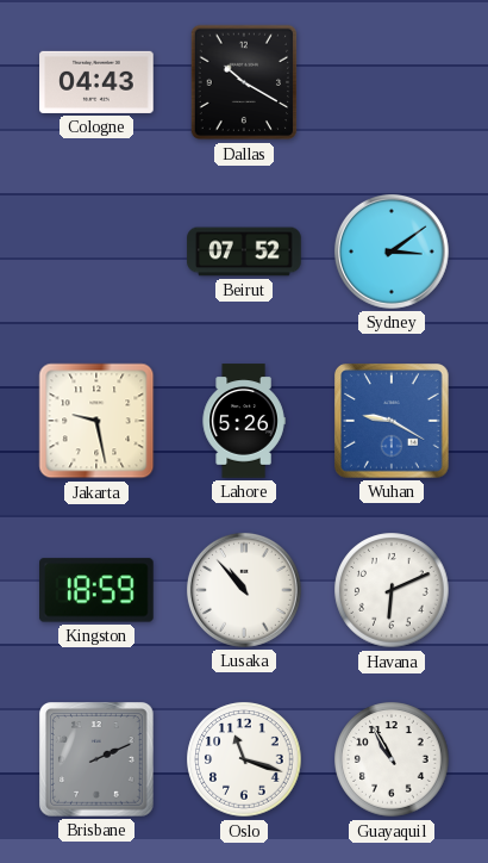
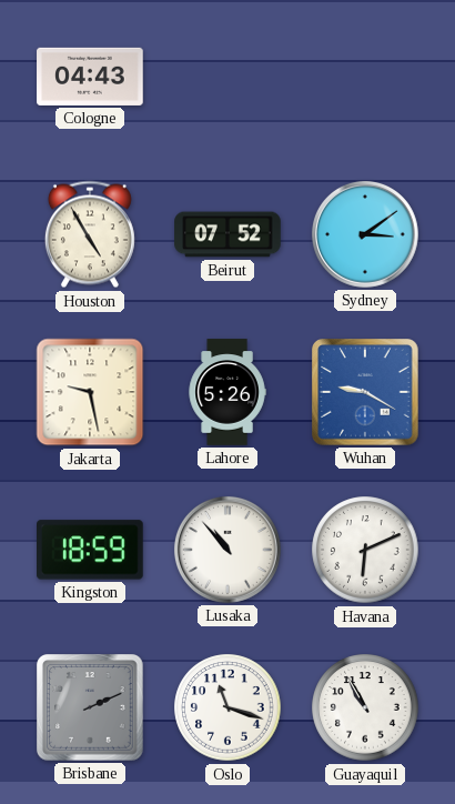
Dallas: 10:20 -> none
Houston: none -> 4:55
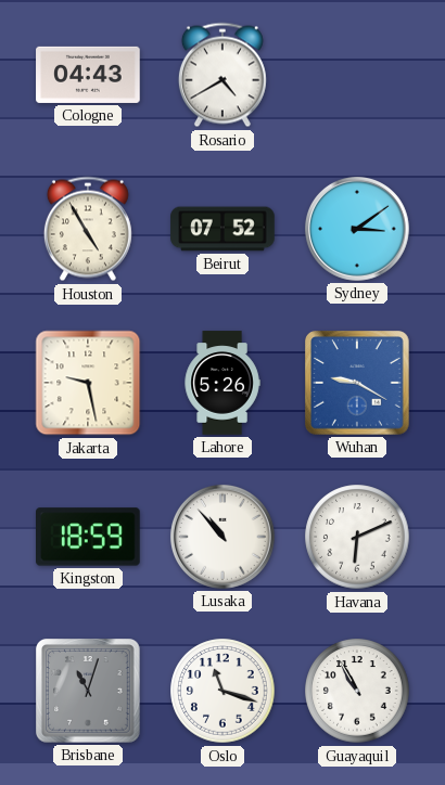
Rosario: none -> 4:40
Brisbane: 2:11 -> 11:03
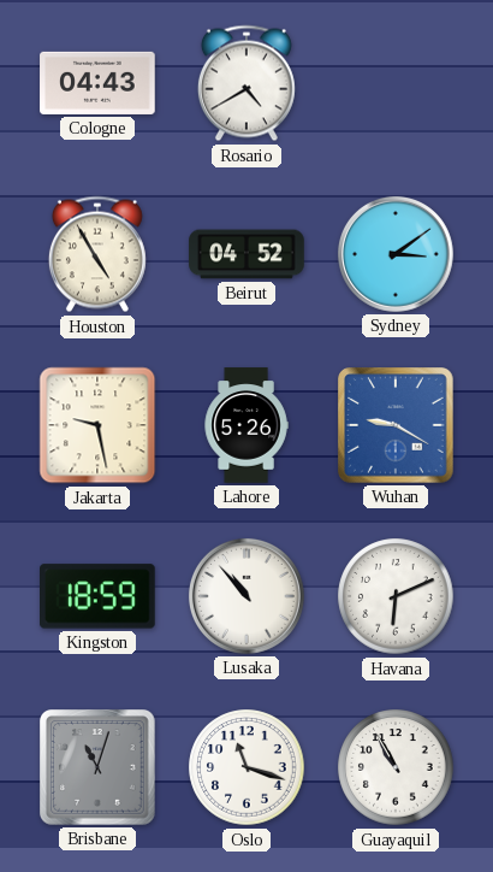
Beirut: 07:52 -> 04:52
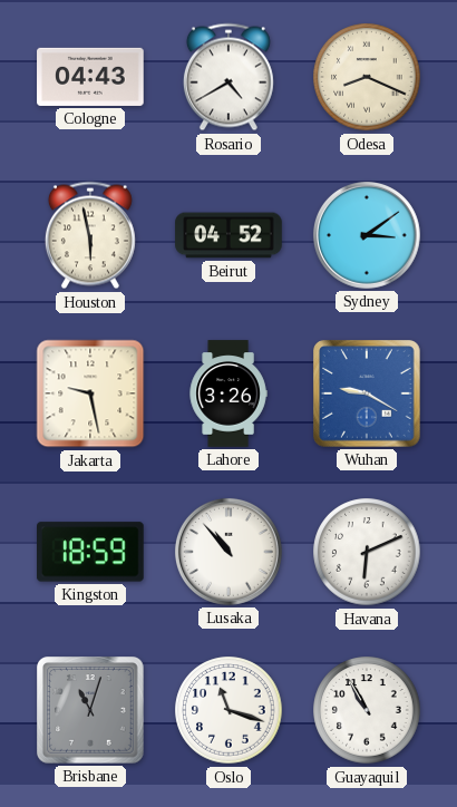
Odesa: none -> 8:19
Houston: 4:55 -> 5:58
Lahore: 5:26 -> 3:26
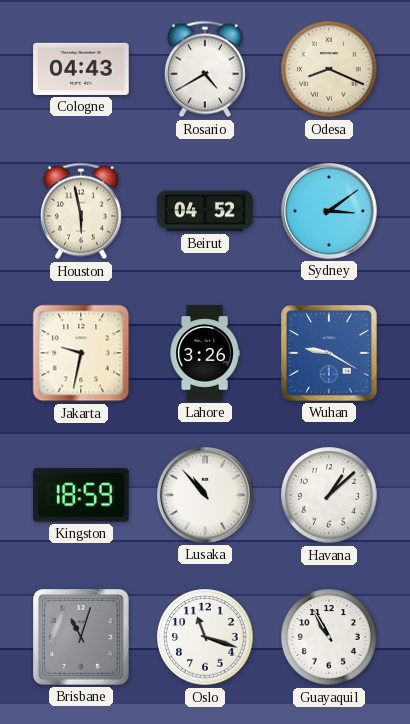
Jakarta: 9:28 -> 9:32
Havana: 6:11 -> 1:08
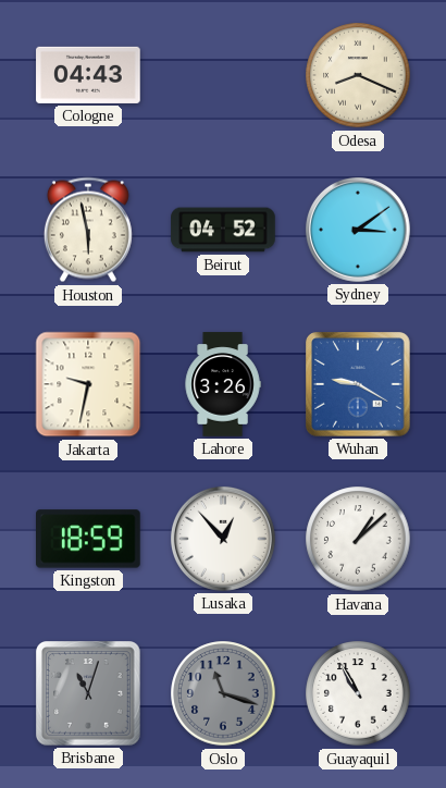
Rosario: 4:40 -> none
Lusaka: 10:53 -> 12:53
Oslo dial: white -> grey
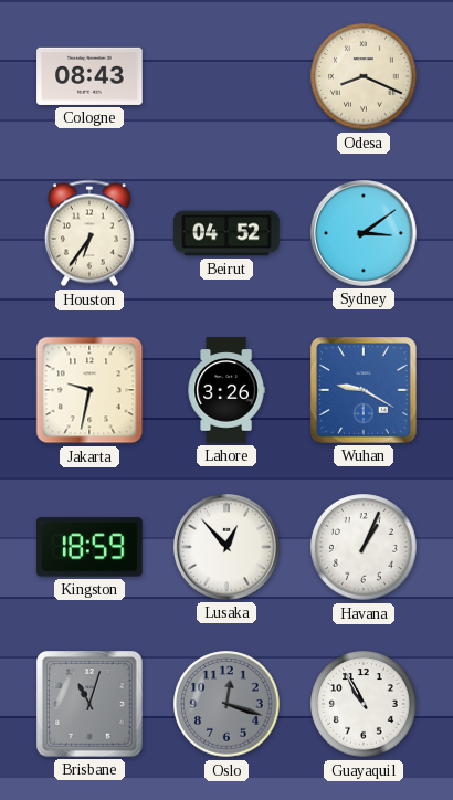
Cologne: 04:43 -> 08:43
Houston: 5:58 -> 6:36
Havana: 1:08 -> 1:04
Oslo: 11:18 -> 12:18
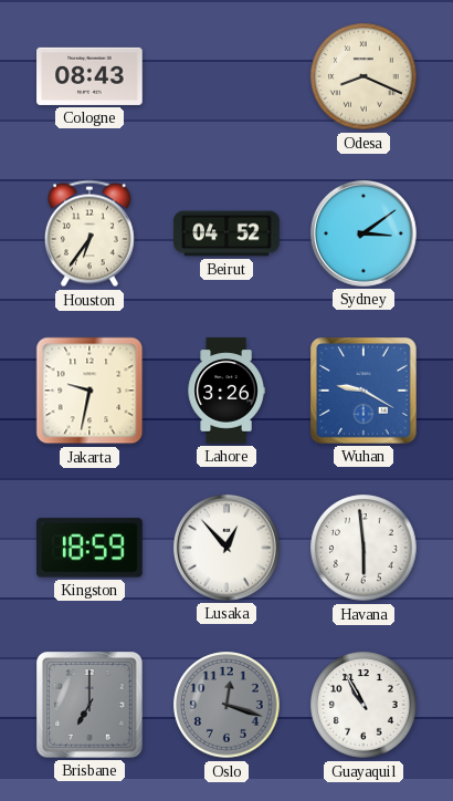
Havana: 1:04 -> 5:59
Brisbane: 11:03 -> 7:00
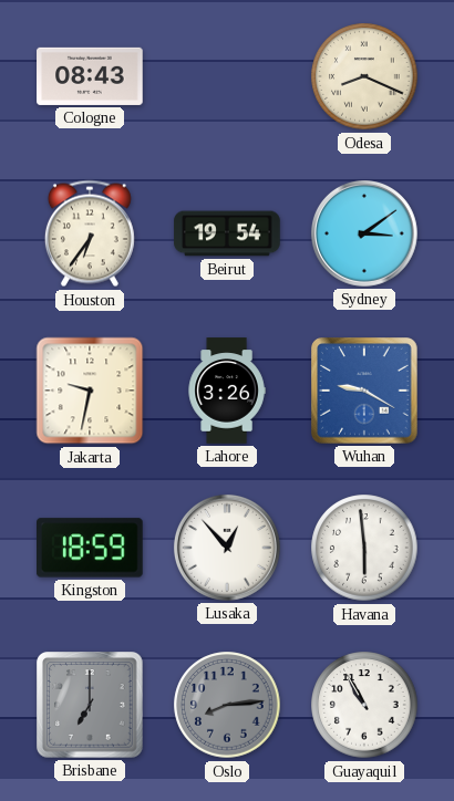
Beirut: 04:52 -> 19:54
Oslo: 12:18 -> 8:14
